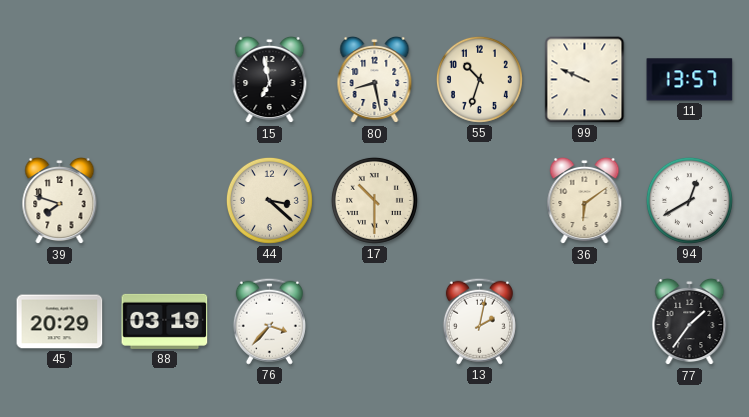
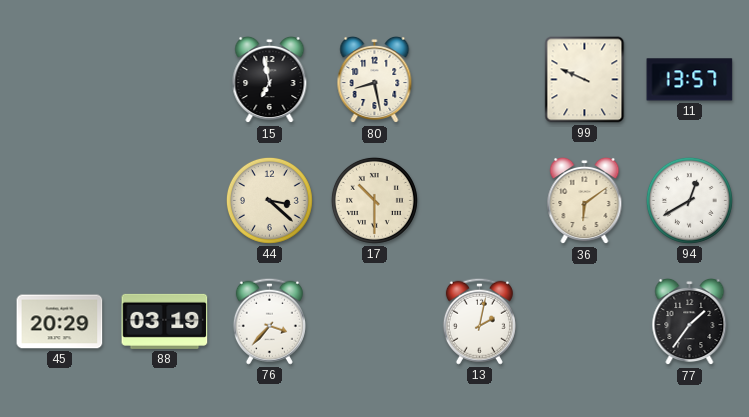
55: 10:33 -> none
39: 7:48 -> none
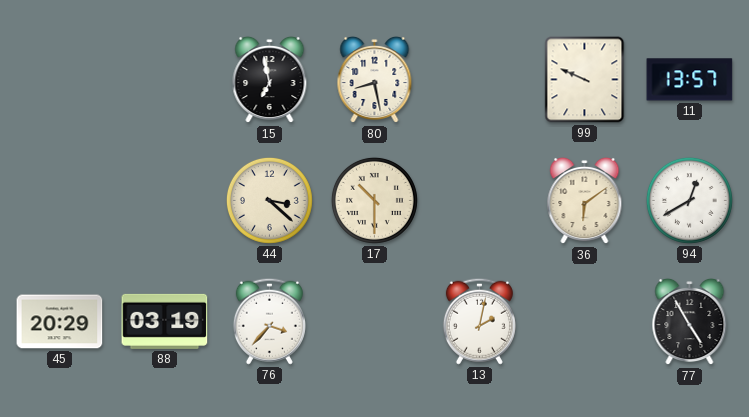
77: 1:36 -> 4:55
